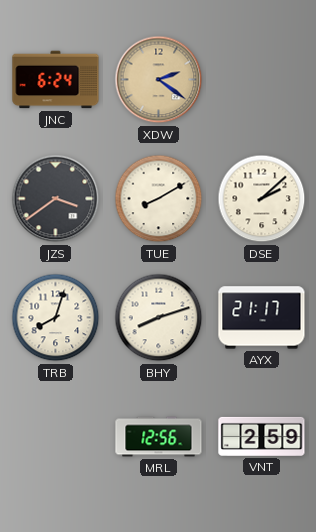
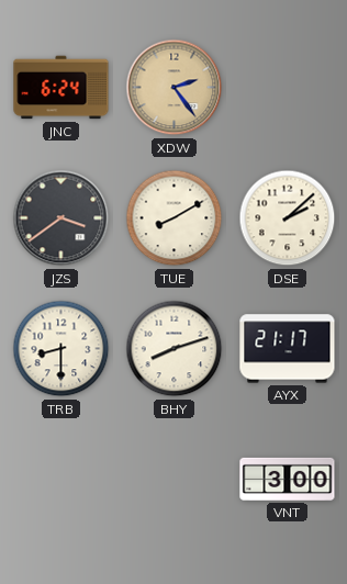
XDW: 2:21 -> 2:24
TRB: 8:03 -> 8:30
MRL: 12:56 -> none
VNT: 2:59 -> 3:00
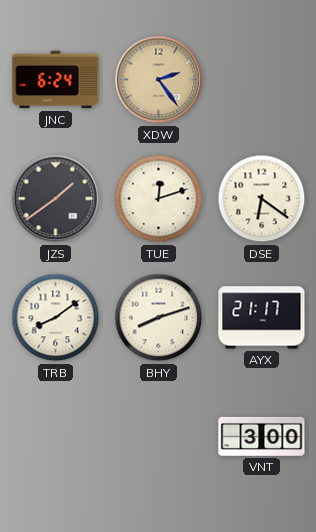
JZS: 3:39 -> 1:39
TUE: 8:10 -> 12:12
DSE: 2:08 -> 6:21
TRB: 8:30 -> 8:09
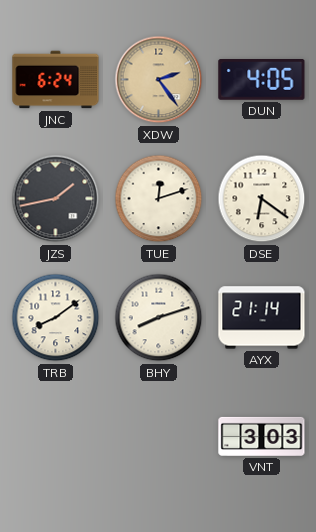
DUN: none -> 4:05
JZS: 1:39 -> 1:43
AYX: 21:17 -> 21:14
VNT: 3:00 -> 3:03
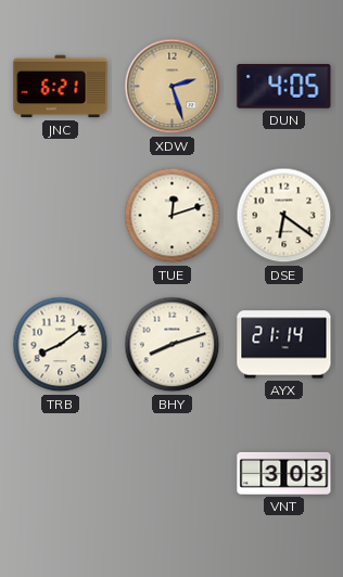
JNC: 6:24 -> 6:21
XDW: 2:24 -> 2:27
JZS: 1:43 -> none
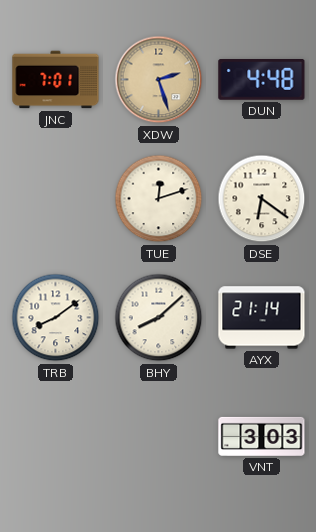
JNC: 6:21 -> 7:01
DUN: 4:05 -> 4:48
BHY: 8:12 -> 8:08
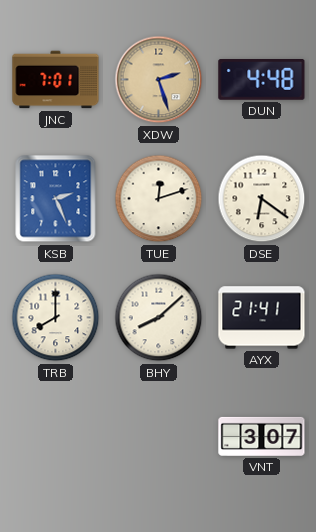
KSB: none -> 2:26
TRB: 8:09 -> 8:00
AYX: 21:14 -> 21:41
VNT: 3:03 -> 3:07
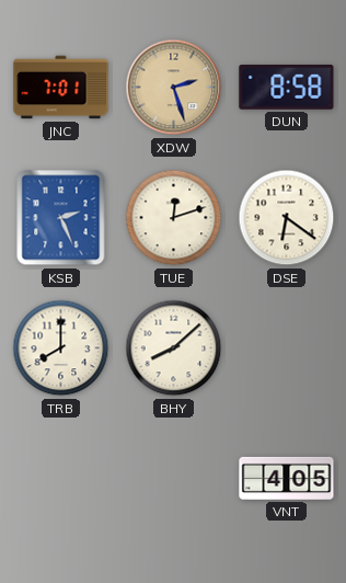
DUN: 4:48 -> 8:58
AYX: 21:41 -> none
VNT: 3:07 -> 4:05
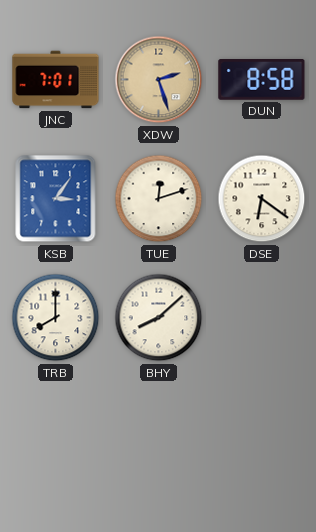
KSB: 2:26 -> 3:06
VNT: 4:05 -> none
